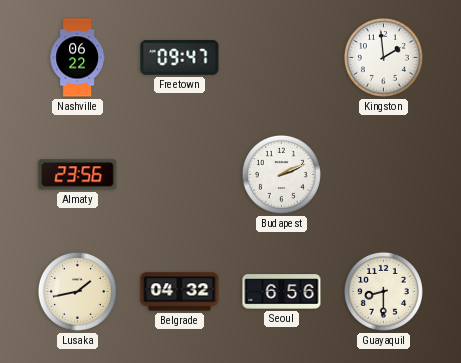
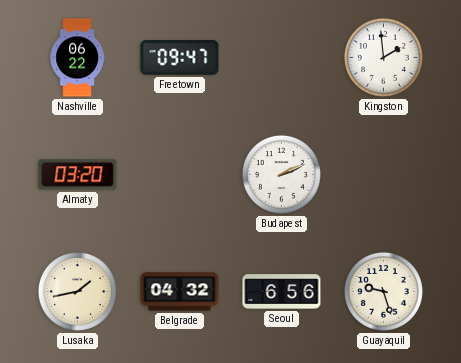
Almaty: 23:56 -> 03:20
Guayaquil: 8:30 -> 9:27
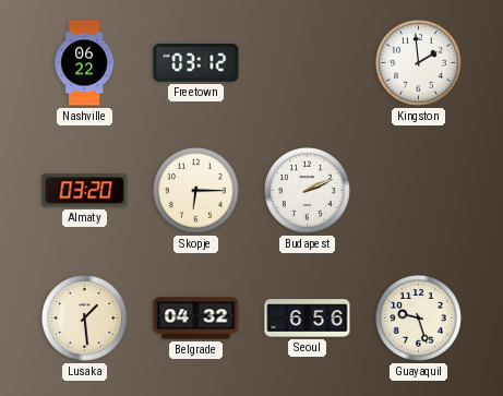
Freetown: 09:47 -> 03:12
Skopje: none -> 6:15
Lusaka: 1:43 -> 1:29
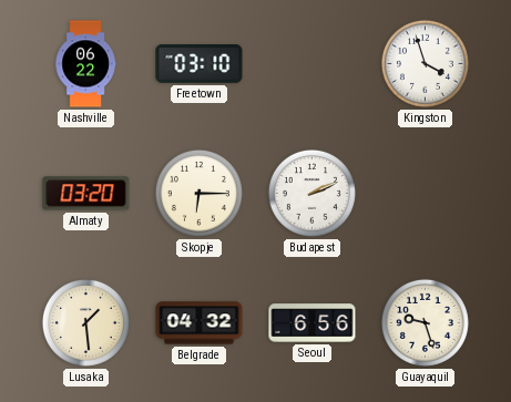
Freetown: 03:12 -> 03:10
Kingston: 1:59 -> 3:57
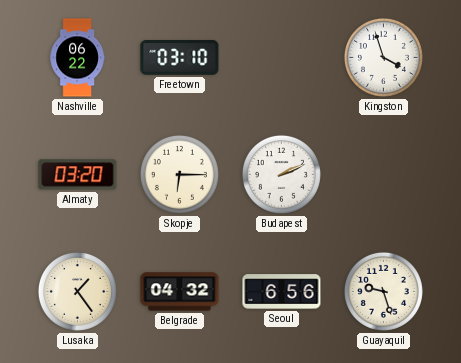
Lusaka: 1:29 -> 1:24
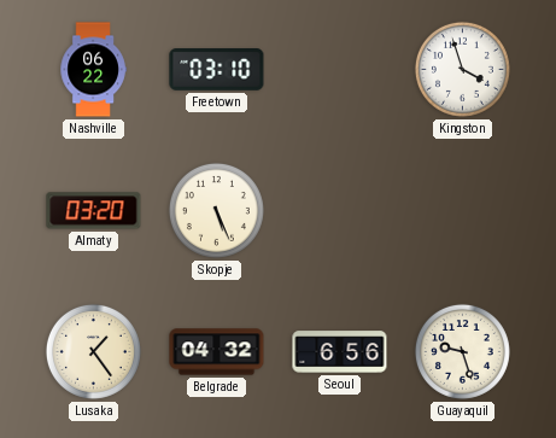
Skopje: 6:15 -> 5:26
Budapest: 2:11 -> none
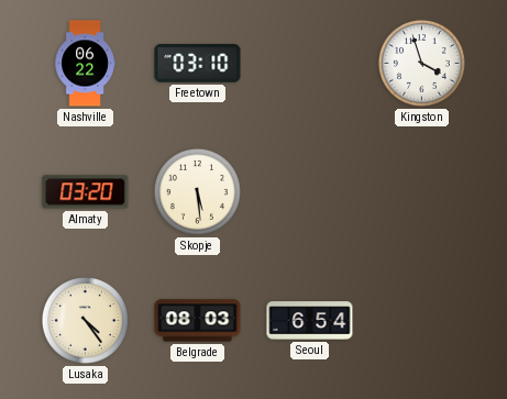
Skopje: 5:26 -> 5:29
Lusaka: 1:24 -> 4:24
Belgrade: 04:32 -> 08:03
Seoul: 6:56 -> 6:54
Guayaquil: 9:27 -> none
